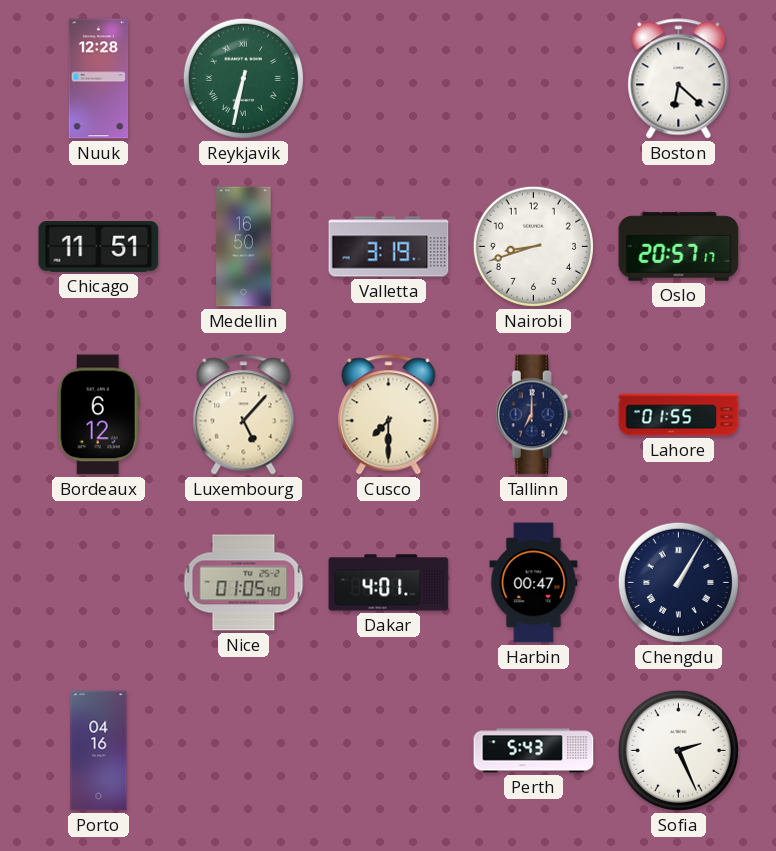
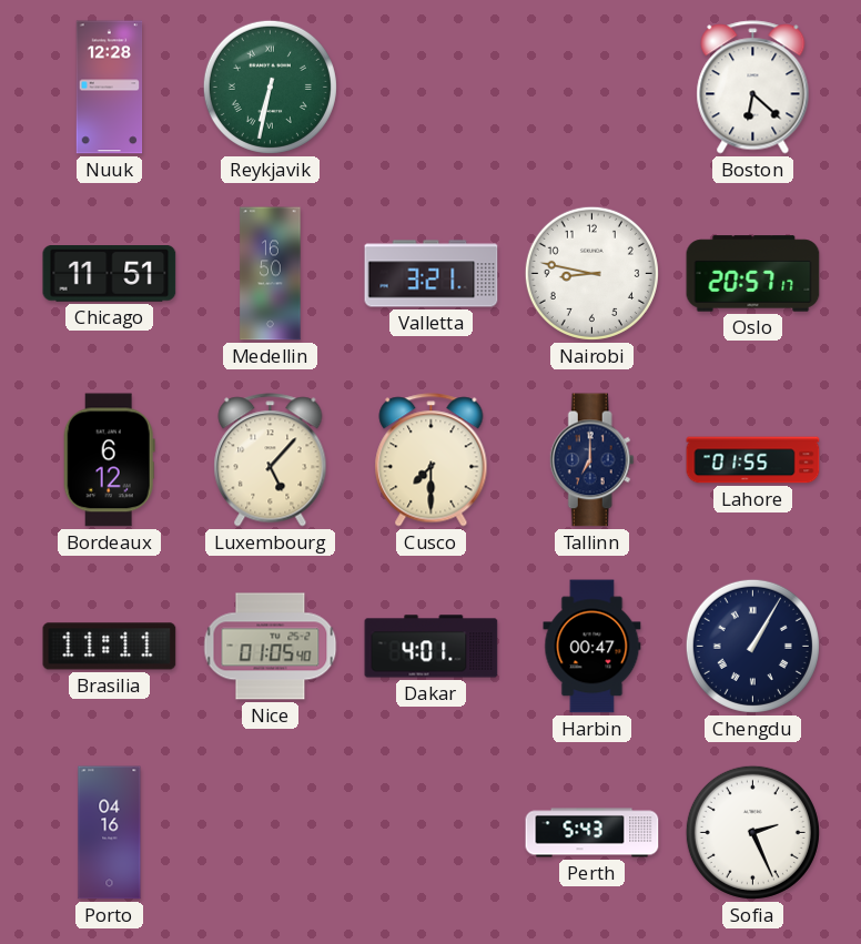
Valletta: 3:19 -> 3:21
Nairobi: 8:42 -> 8:47
Brasilia: none -> 11:11
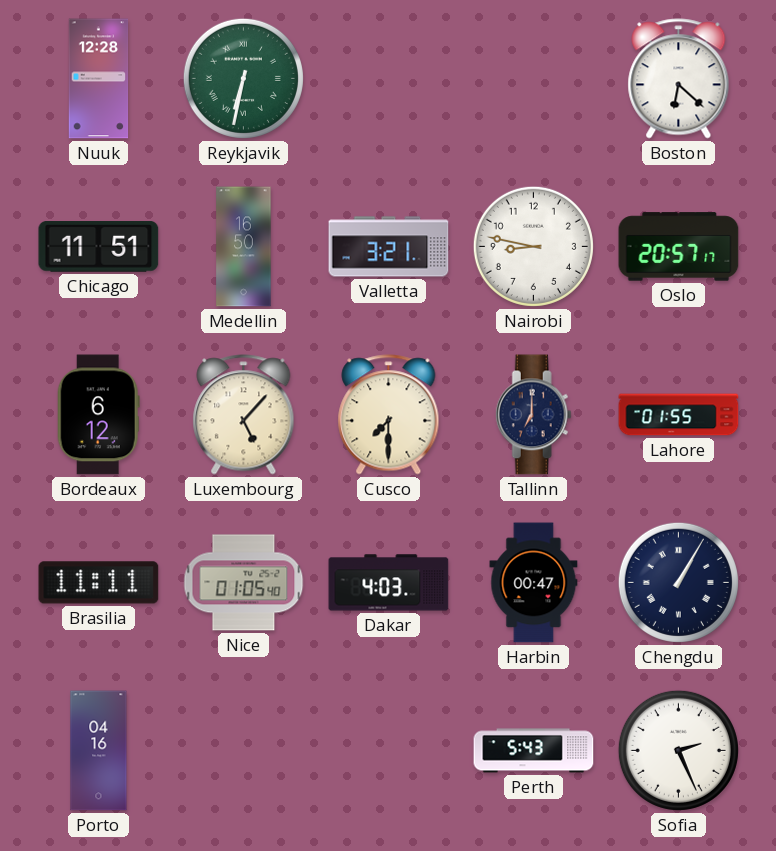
Dakar: 4:01 -> 4:03
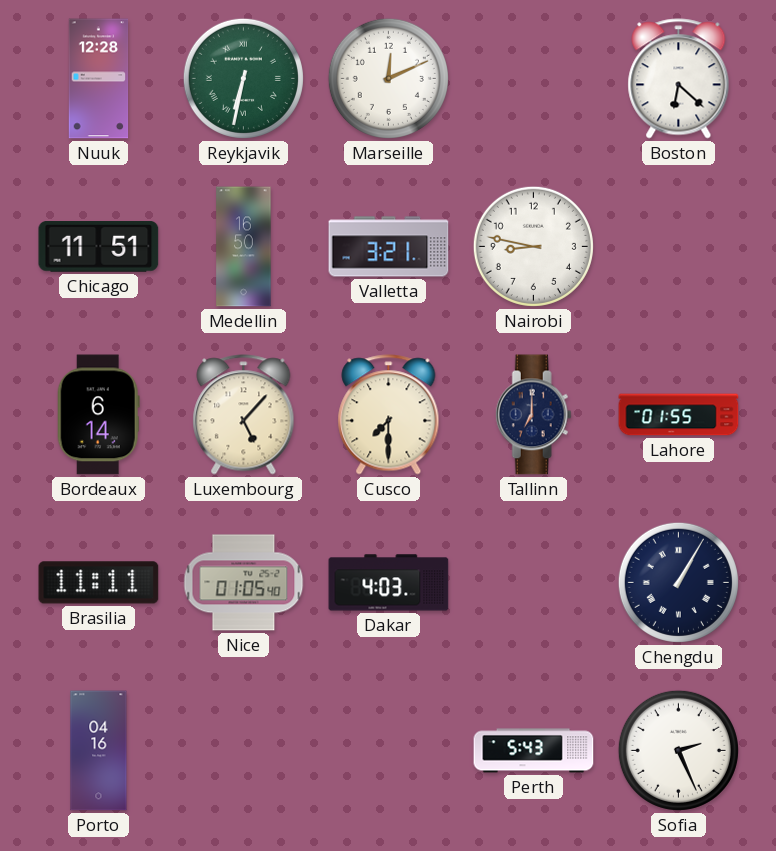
Marseille: none -> 12:11
Oslo: 20:57 -> none
Bordeaux: 6:12 -> 6:14
Harbin: 00:47 -> none
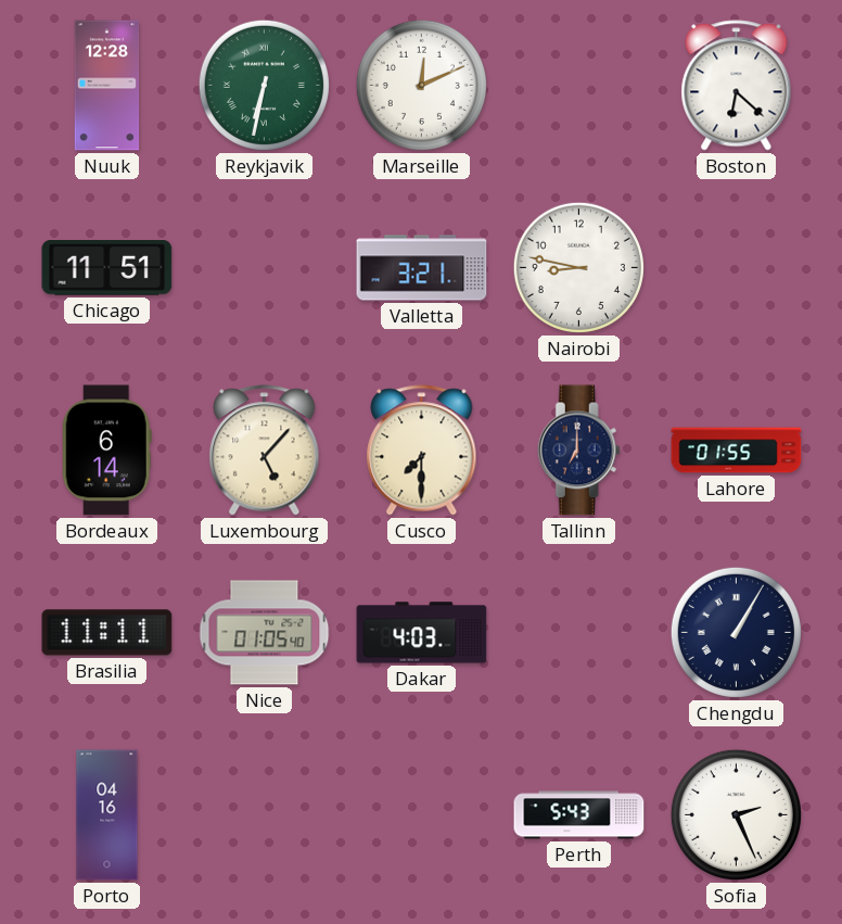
Medellin: 16:50 -> none
